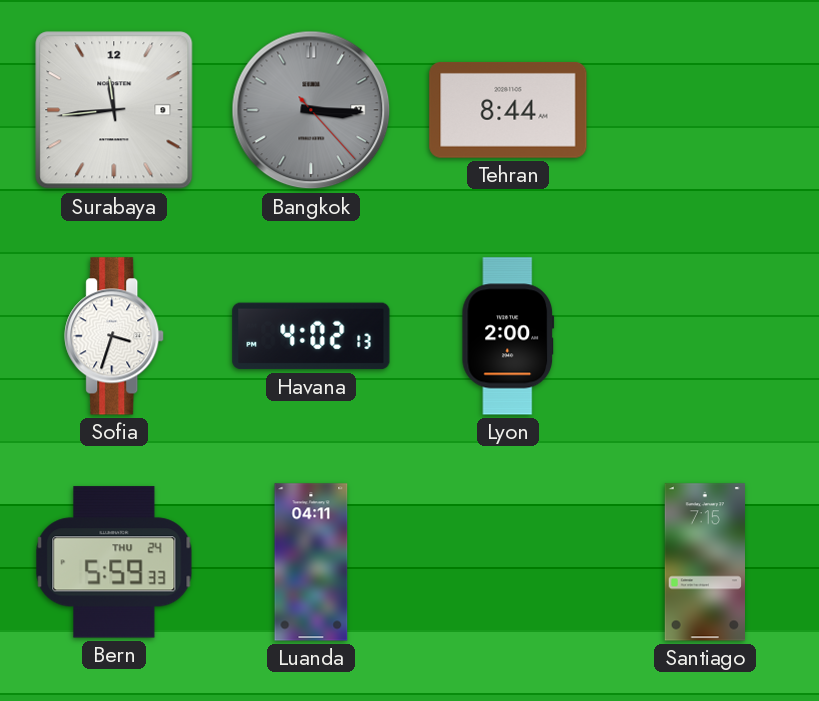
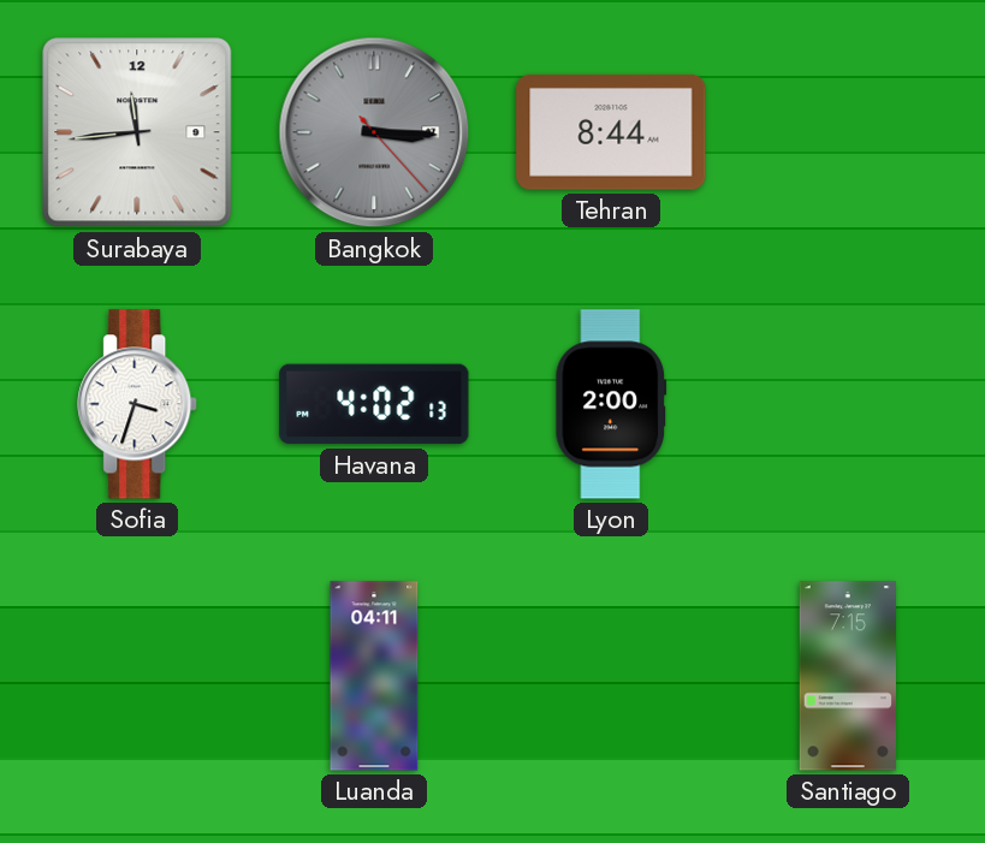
Bern: 5:59 -> none
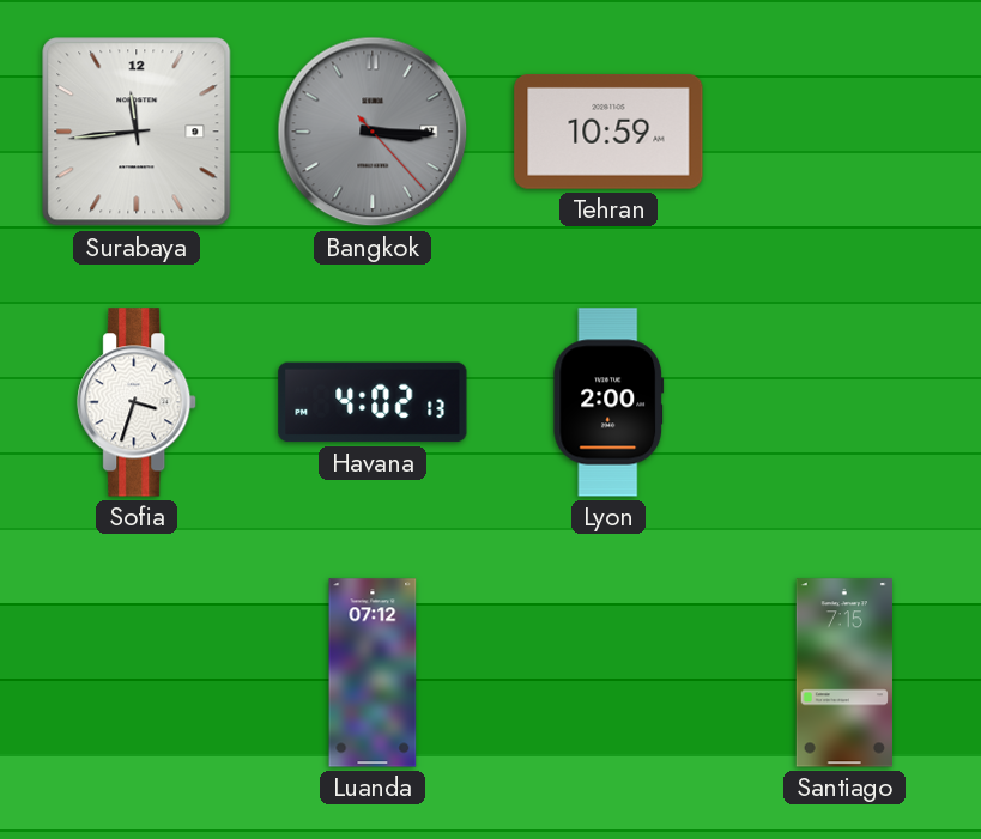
Tehran: 8:44 -> 10:59
Luanda: 04:11 -> 07:12
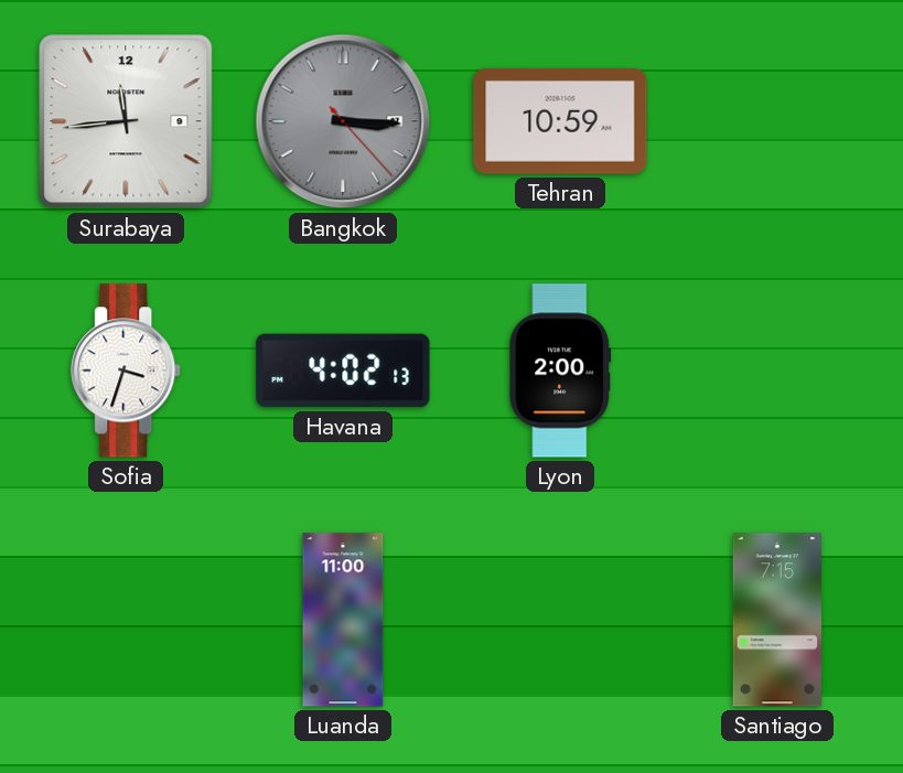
Luanda: 07:12 -> 11:00
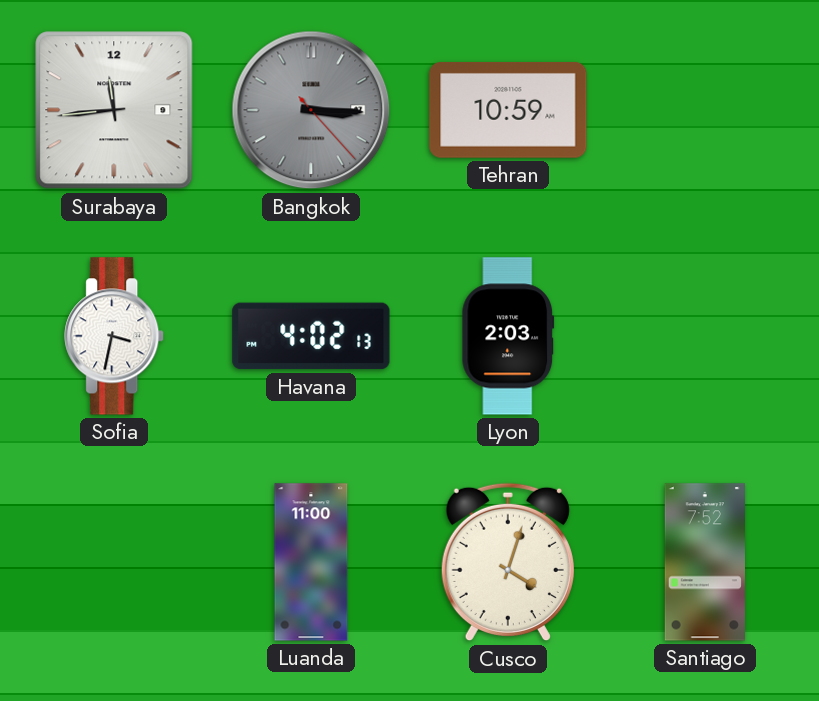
Sofia: 3:33 -> 3:32
Lyon: 2:00 -> 2:03
Cusco: none -> 4:03
Santiago: 7:15 -> 7:52
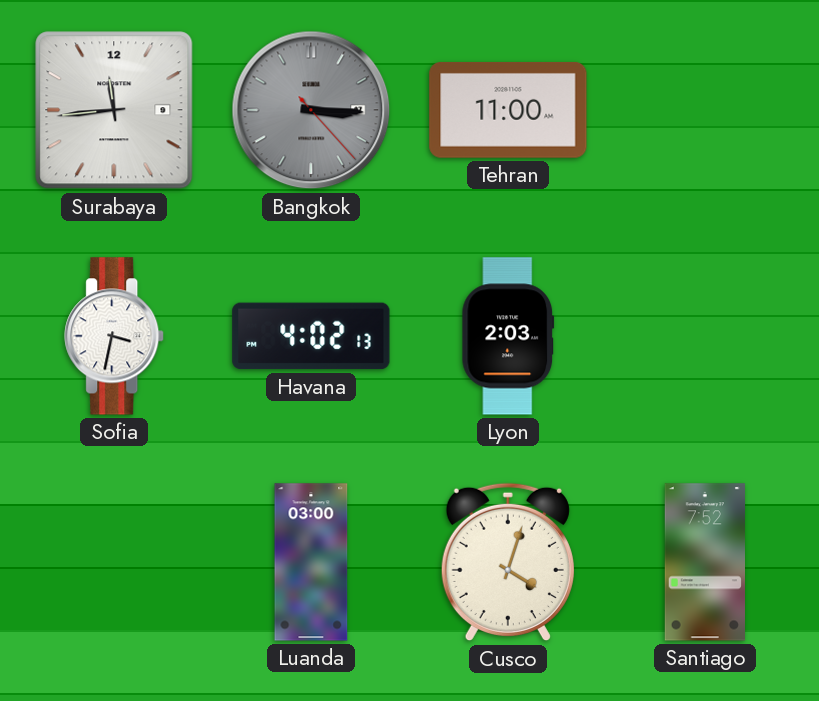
Tehran: 10:59 -> 11:00
Luanda: 11:00 -> 03:00
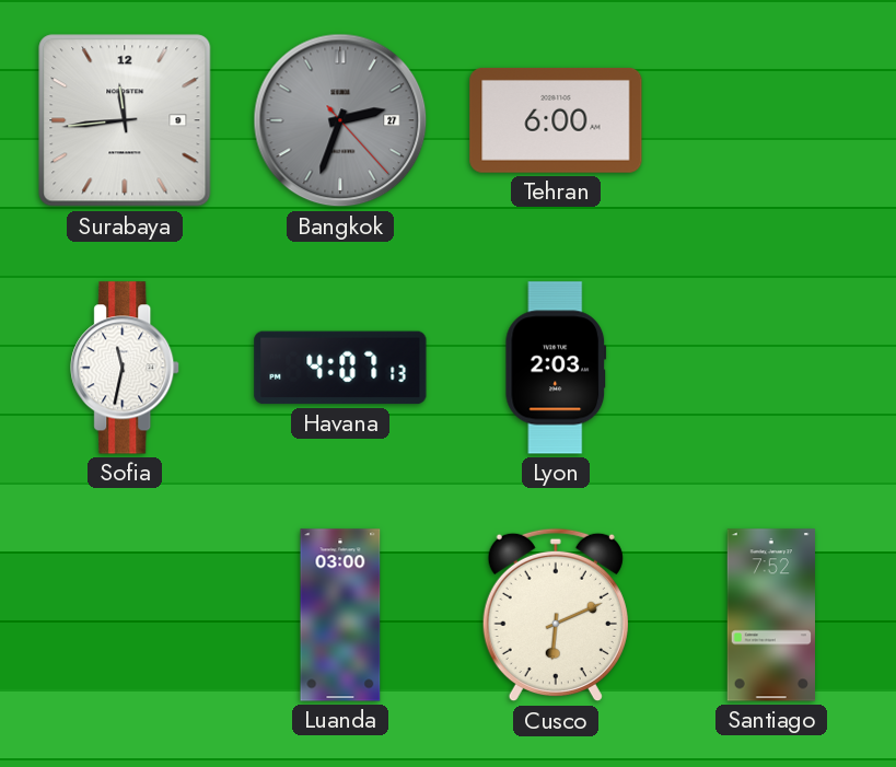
Bangkok: 3:15 -> 2:33
Tehran: 11:00 -> 6:00
Sofia: 3:32 -> 11:32
Havana: 4:02 -> 4:07
Cusco: 4:03 -> 6:11
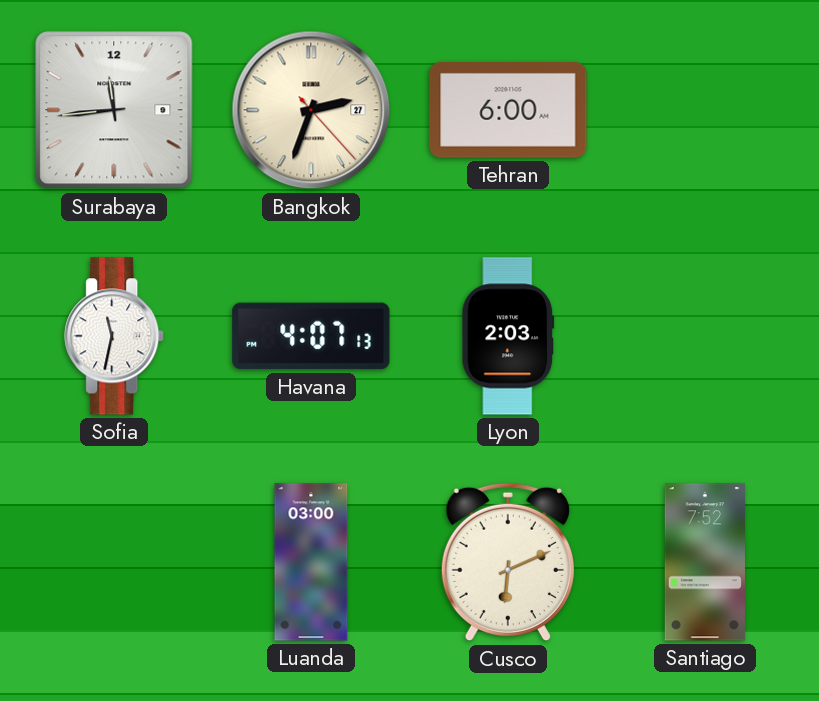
Bangkok dial: grey -> cream
